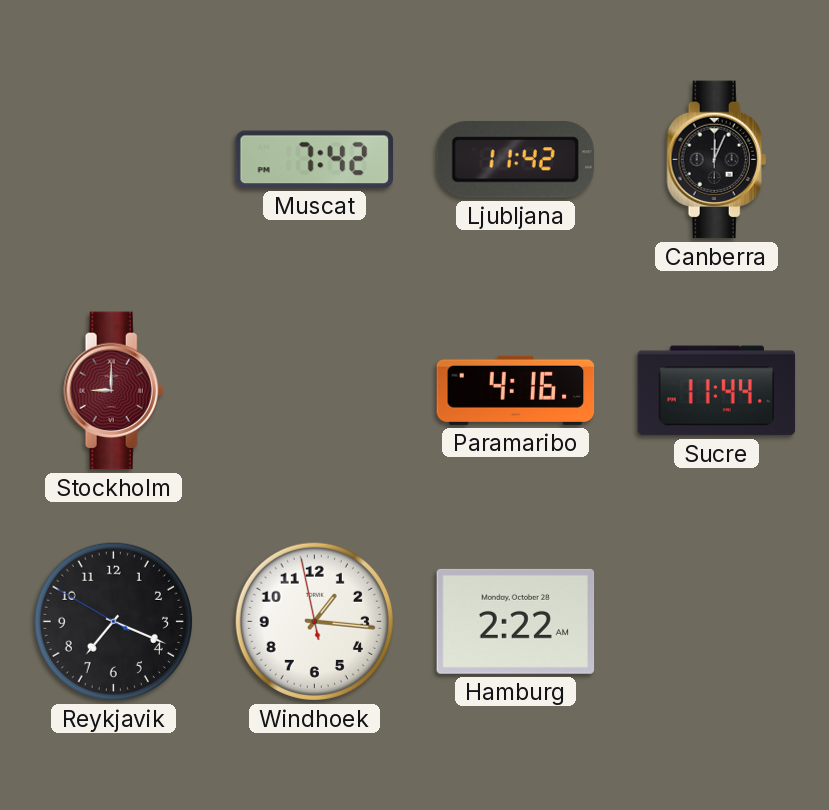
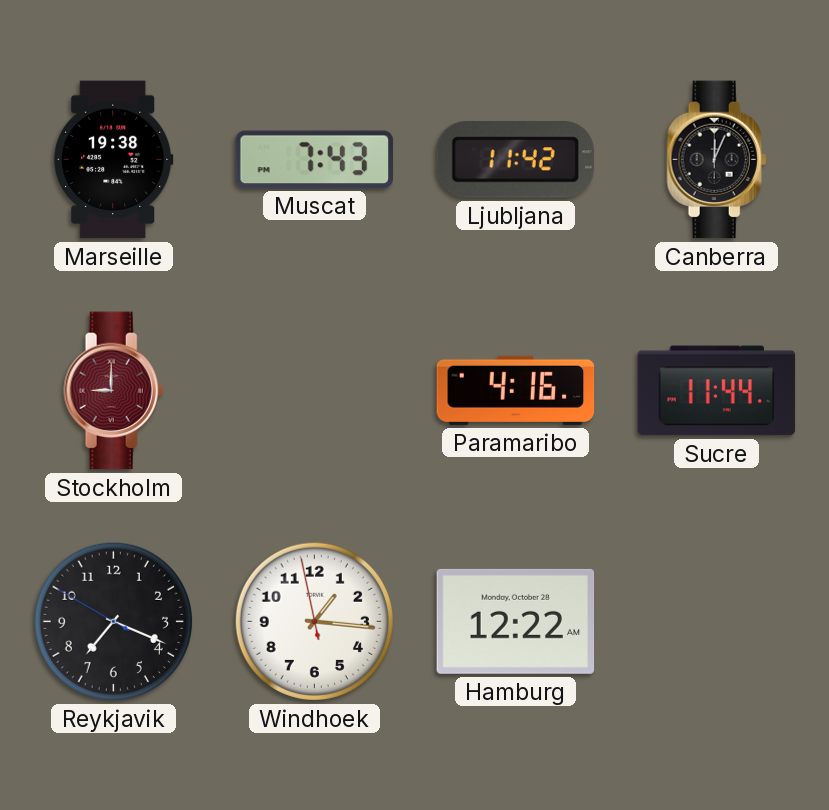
Marseille: none -> 19:38
Muscat: 7:42 -> 7:43
Hamburg: 2:22 -> 12:22
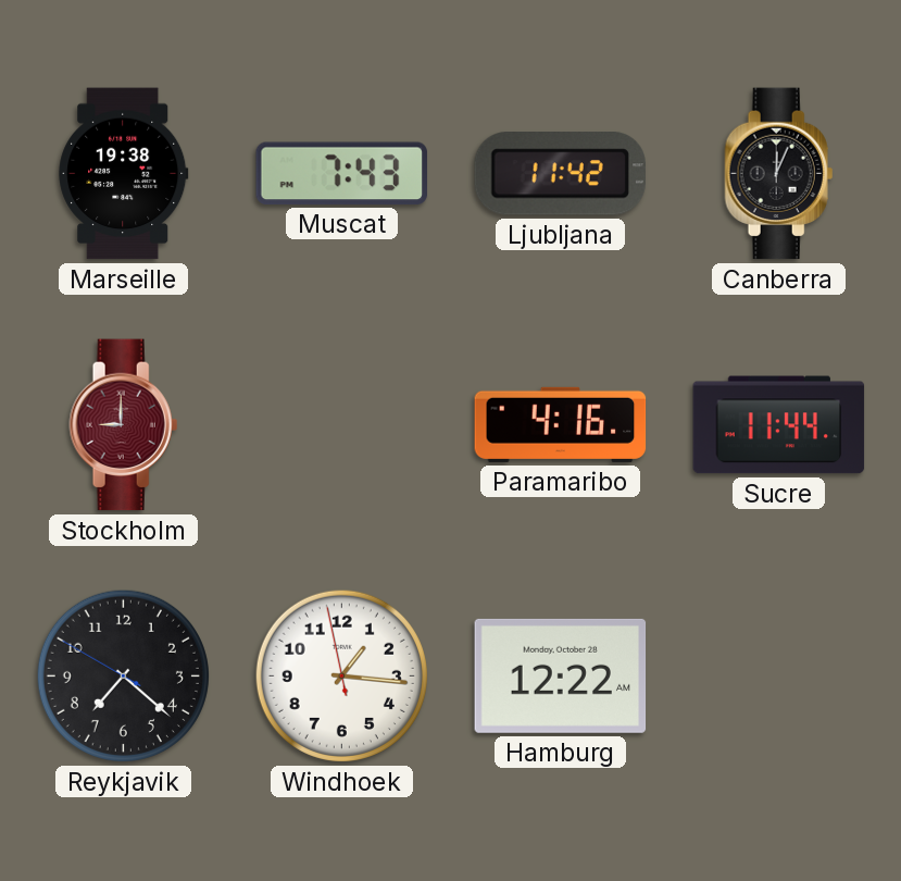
Reykjavik: 7:18 -> 7:21
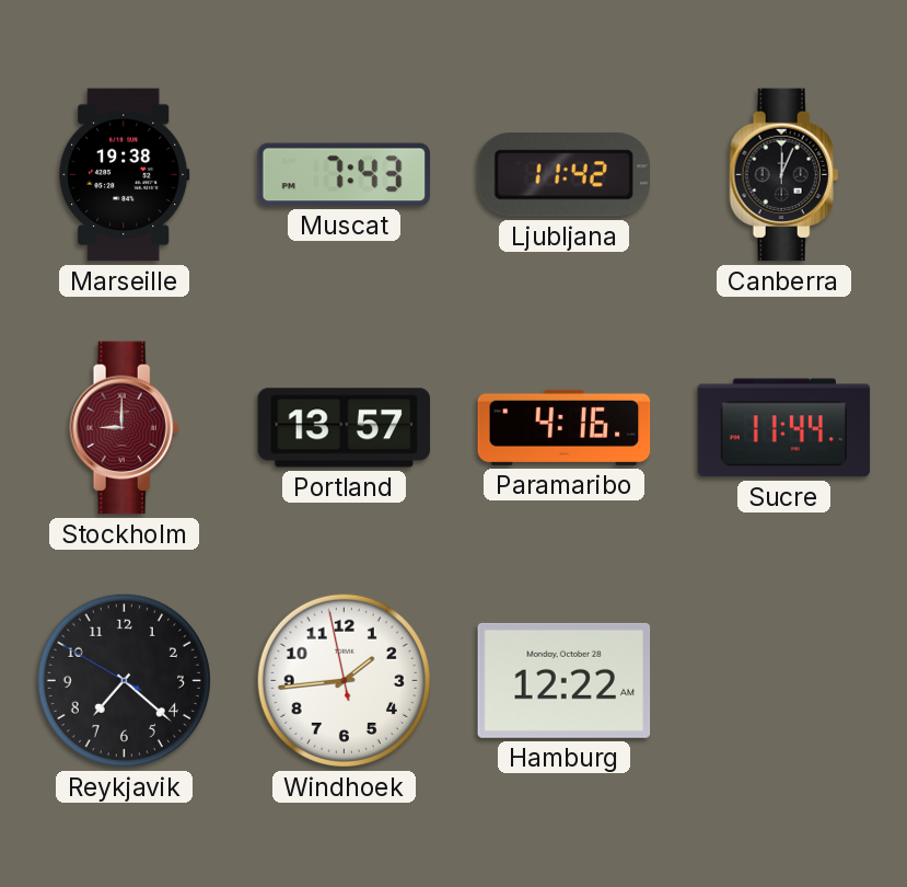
Portland: none -> 13:57
Windhoek: 1:15 -> 1:43
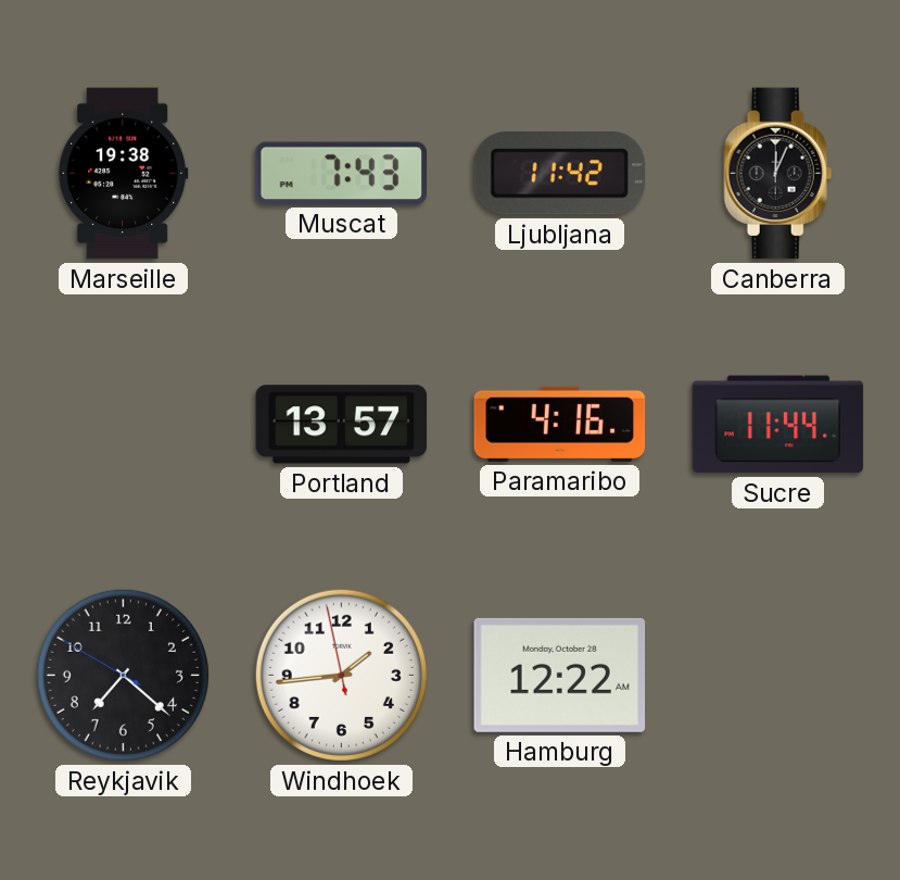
Stockholm: 9:00 -> none
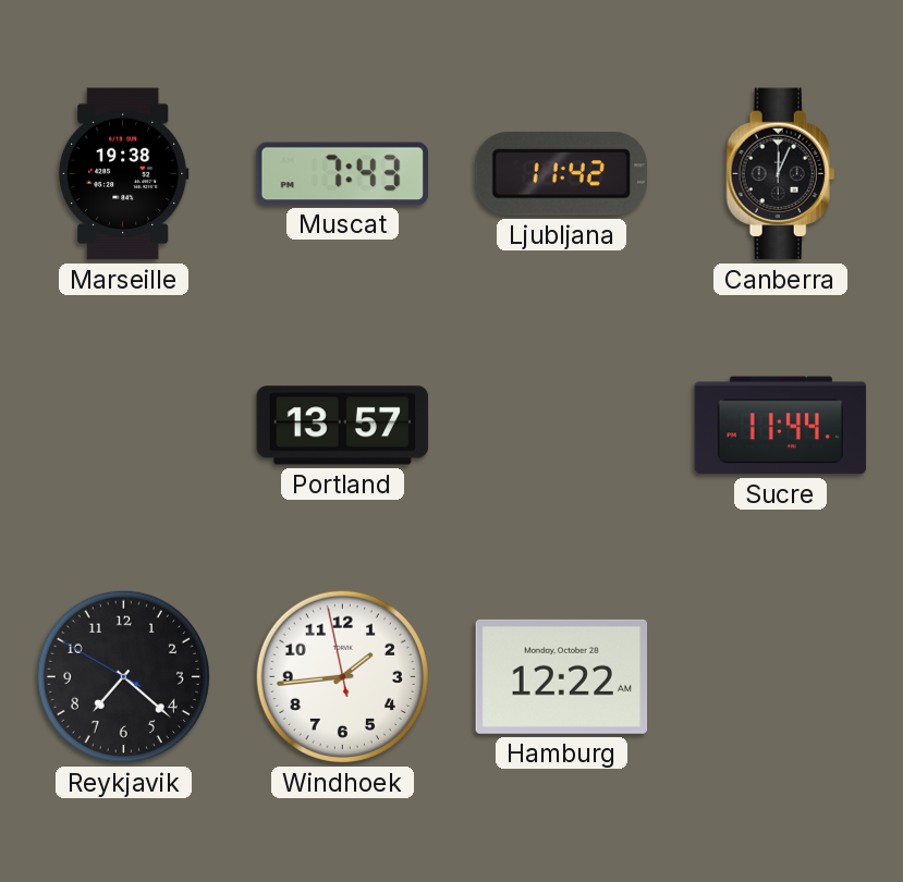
Paramaribo: 4:16 -> none
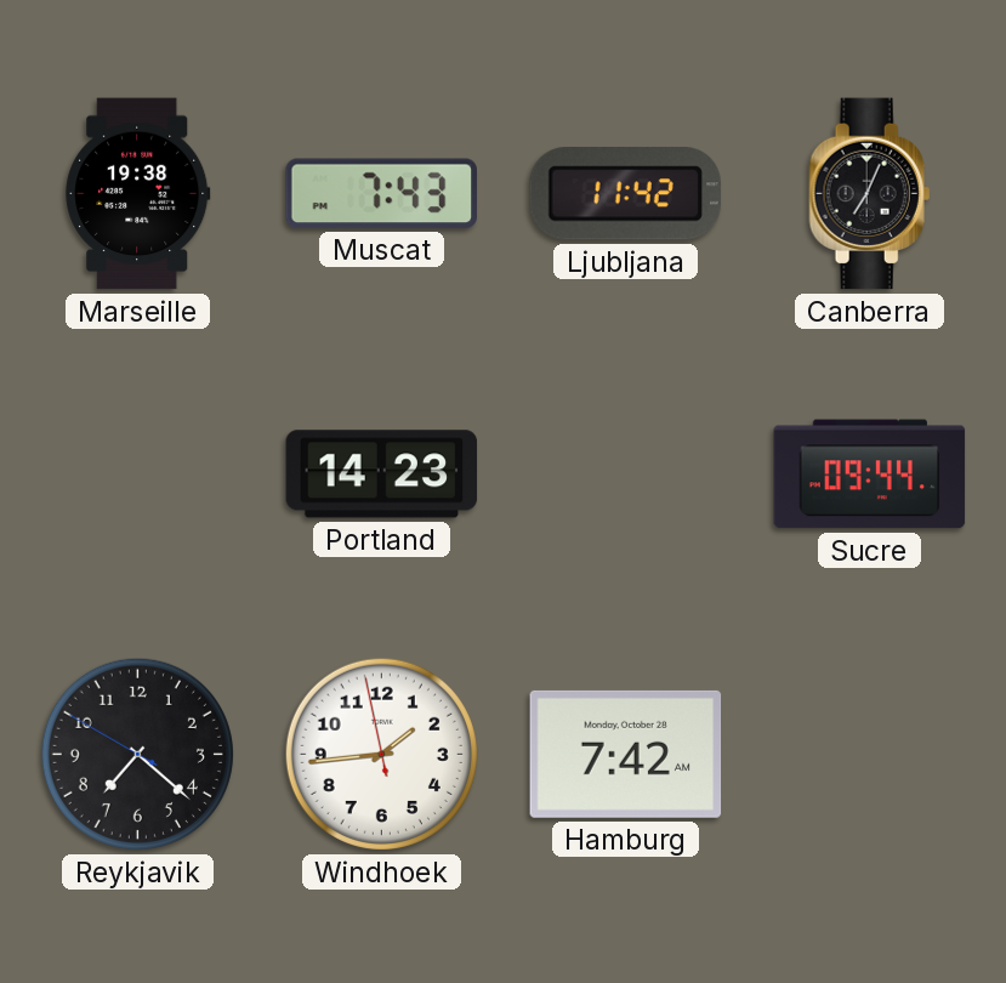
Canberra: 12:04 -> 7:04
Portland: 13:57 -> 14:23
Sucre: 11:44 -> 09:44
Hamburg: 12:22 -> 7:42
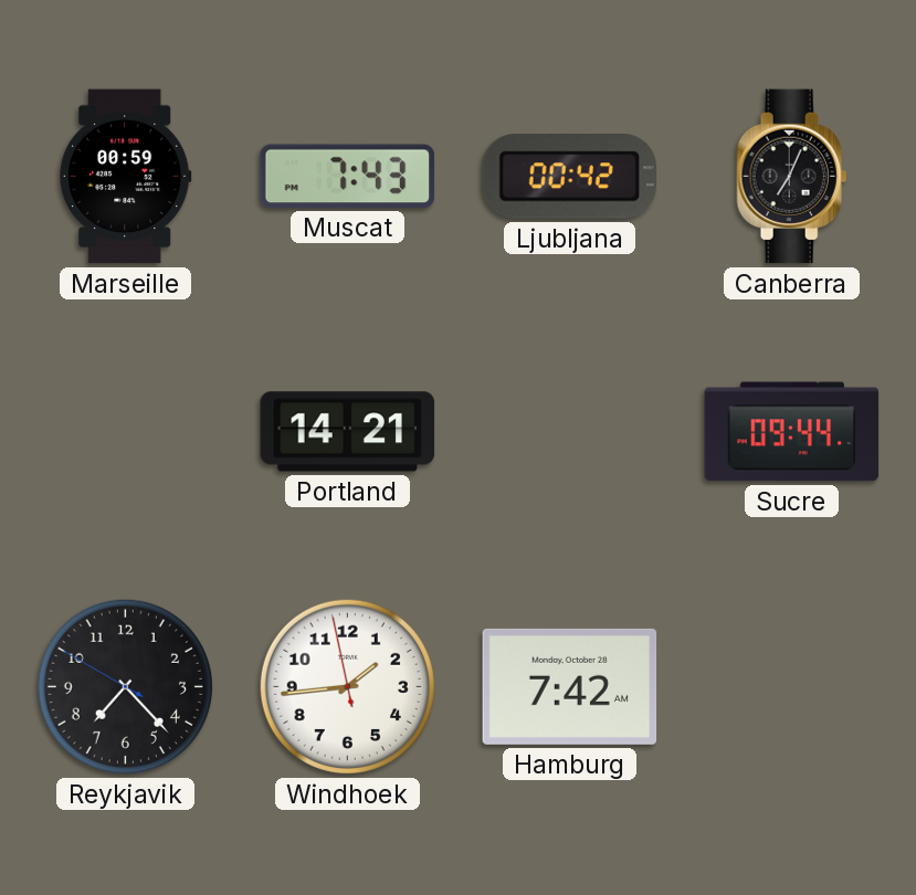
Marseille: 19:38 -> 00:59
Ljubljana: 11:42 -> 00:42
Portland: 14:23 -> 14:21
Reykjavik: 7:21 -> 7:22
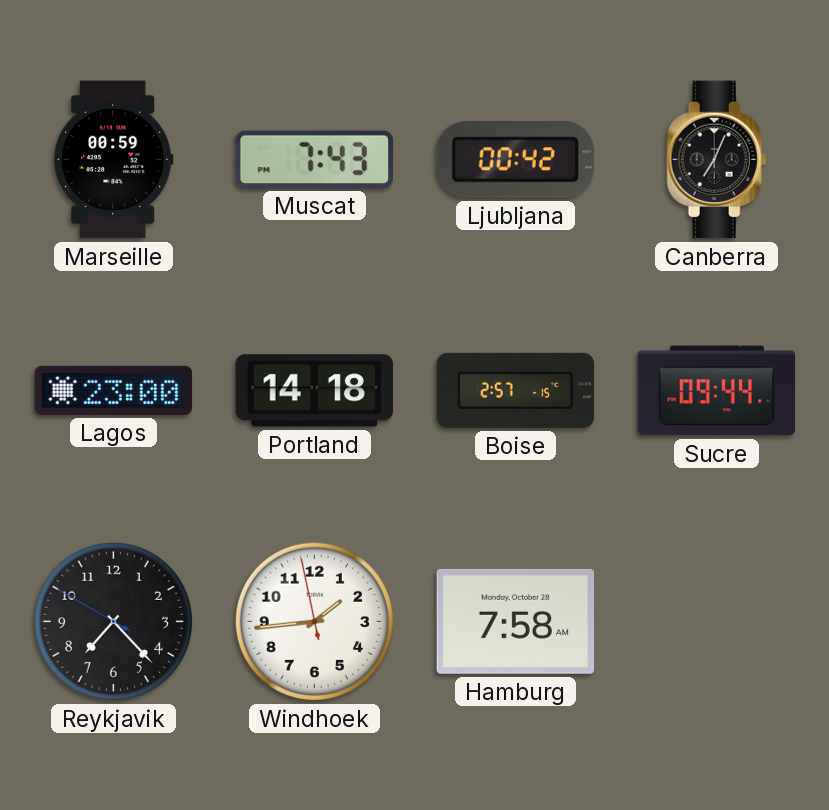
Lagos: none -> 23:00
Portland: 14:21 -> 14:18
Boise: none -> 2:57
Hamburg: 7:42 -> 7:58
